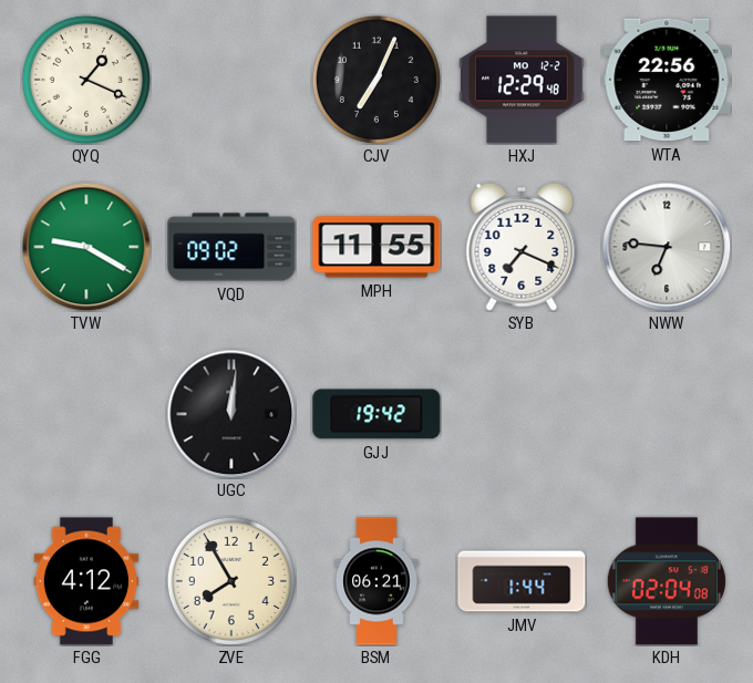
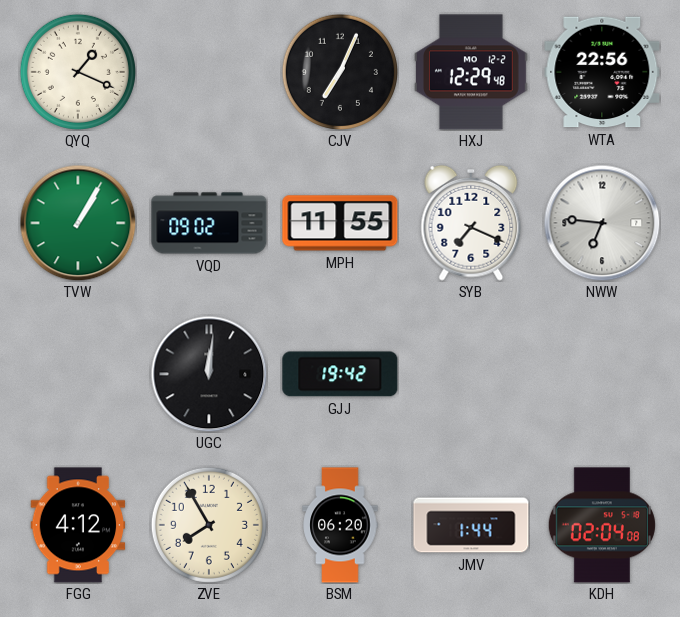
TVW: 9:20 -> 1:05
BSM: 06:21 -> 06:20
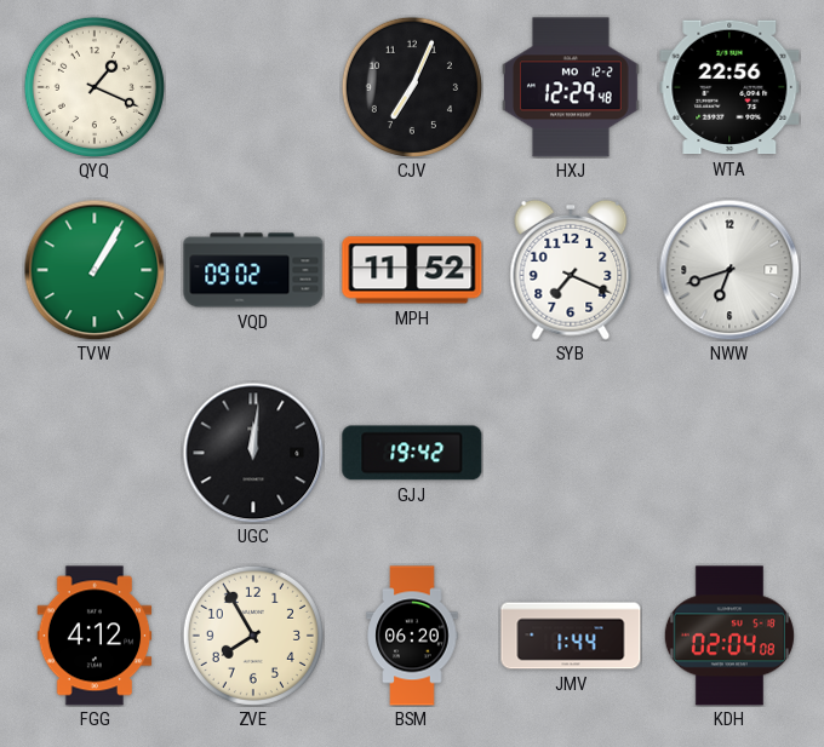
MPH: 11:55 -> 11:52
NWW: 6:46 -> 6:42
